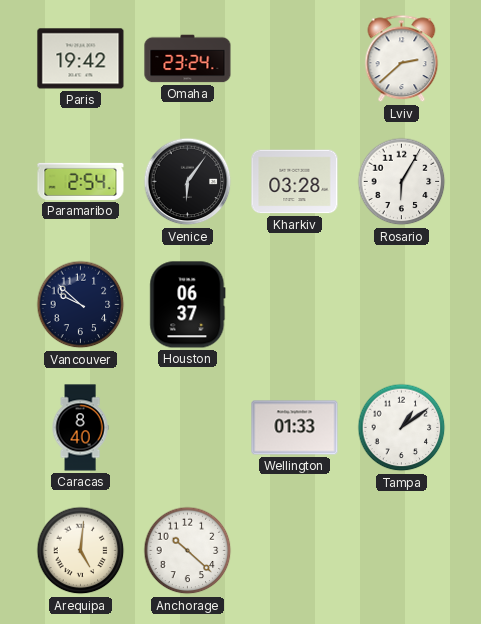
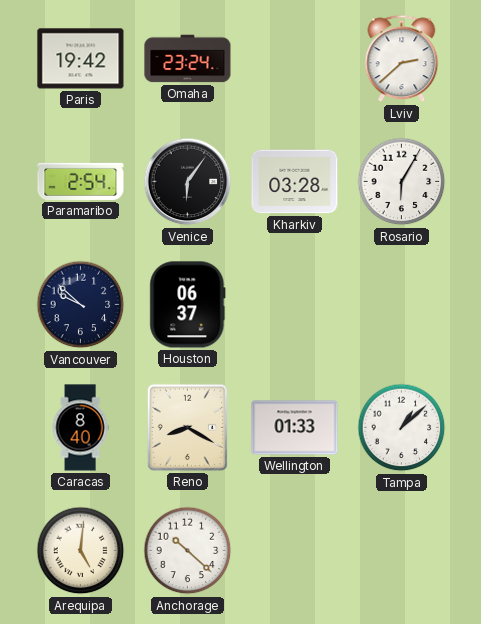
Reno: none -> 8:20
Tampa: 1:09 -> 1:08
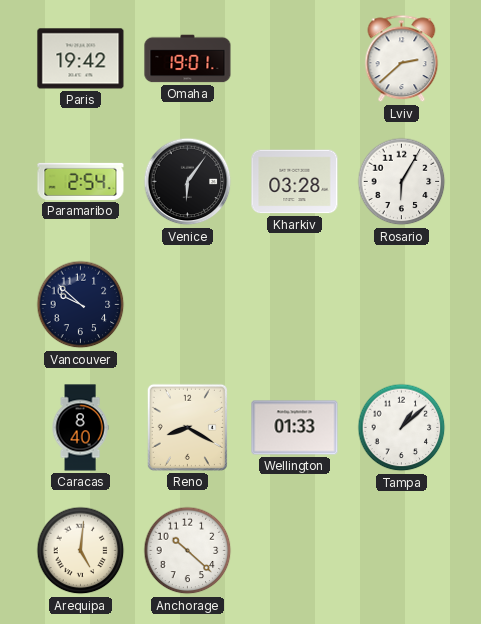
Omaha: 23:24 -> 19:01
Houston: 06:37 -> none
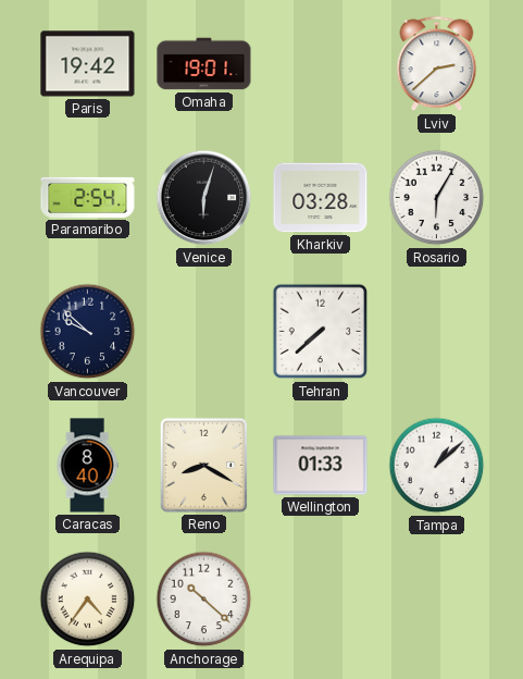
Venice: 6:06 -> 6:03
Tehran: none -> 7:38
Arequipa: 5:01 -> 4:36
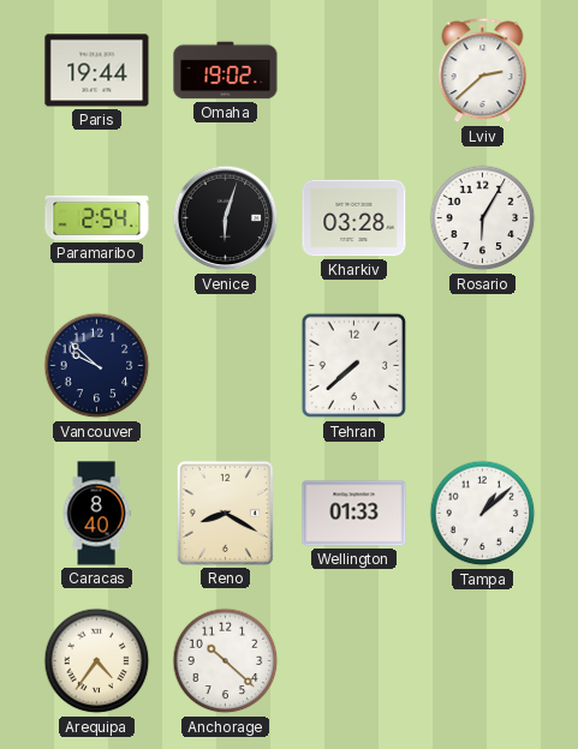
Paris: 19:42 -> 19:44
Omaha: 19:01 -> 19:02
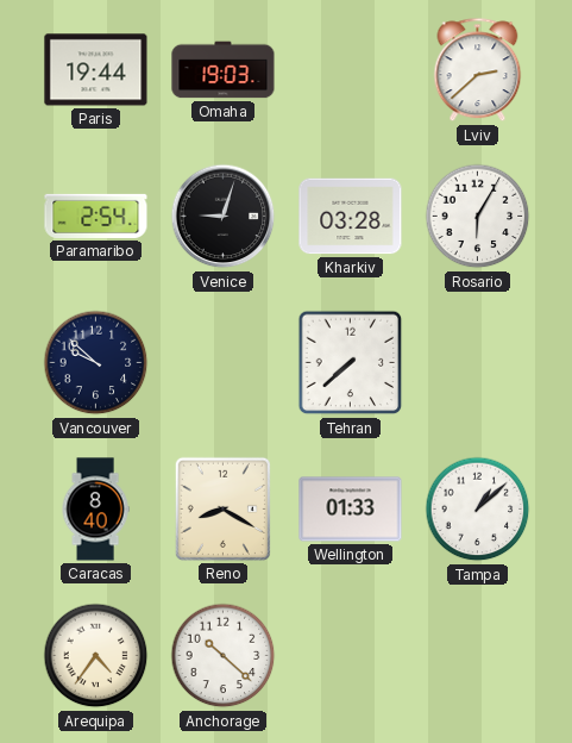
Omaha: 19:02 -> 19:03
Venice: 6:03 -> 9:03
